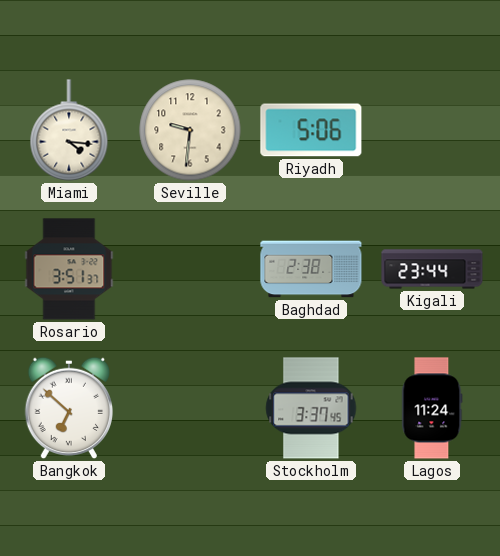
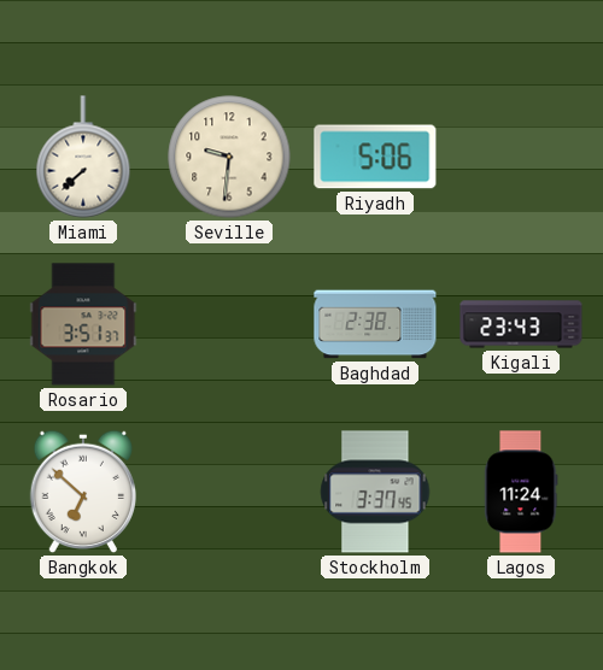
Miami: 4:16 -> 7:38
Kigali: 23:44 -> 23:43
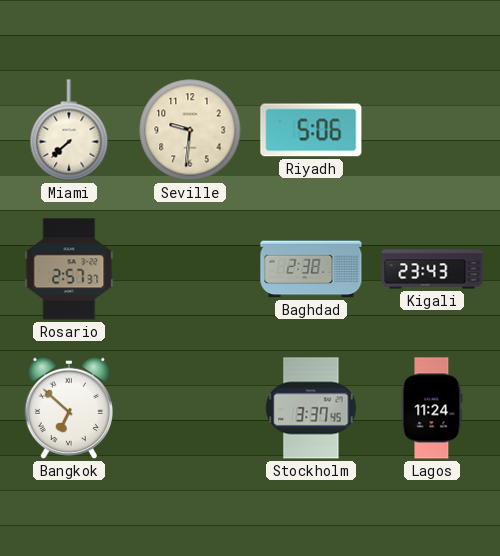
Rosario: 3:51 -> 2:57
